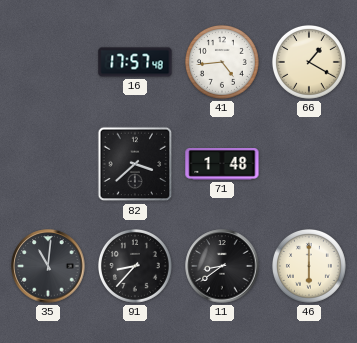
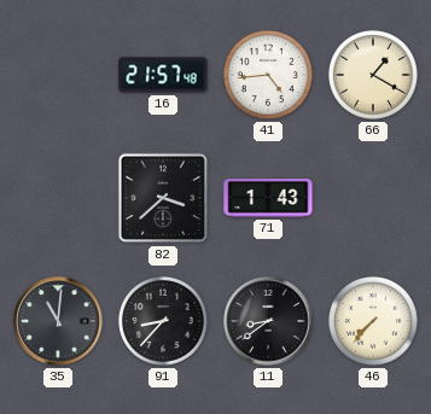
16: 17:57 -> 21:57
71: 1:48 -> 1:43
46: 6:00 -> 7:37
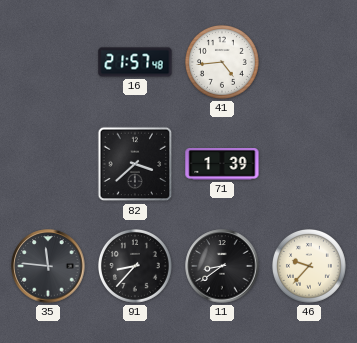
66: 1:20 -> none
71: 1:43 -> 1:39
35: 11:01 -> 11:46
46: 7:37 -> 9:37
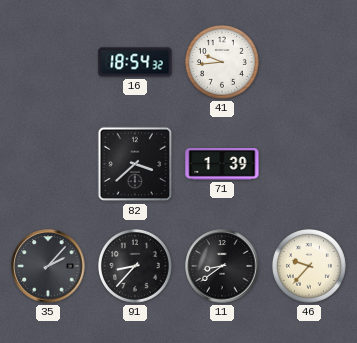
16: 21:57 -> 18:54
41: 4:44 -> 9:44
35: 11:46 -> 2:07
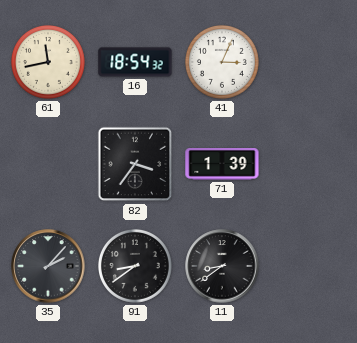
61: none -> 11:43
41: 9:44 -> 3:04
82: 3:38 -> 3:36
91: 8:37 -> 8:39
46: 9:37 -> none
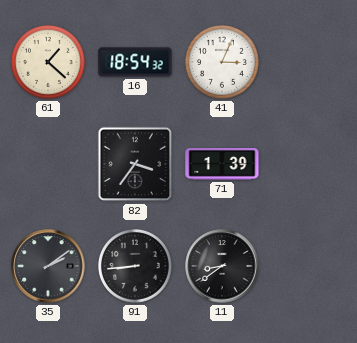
61: 11:43 -> 1:22
35: 2:07 -> 2:09
91: 8:39 -> 8:44
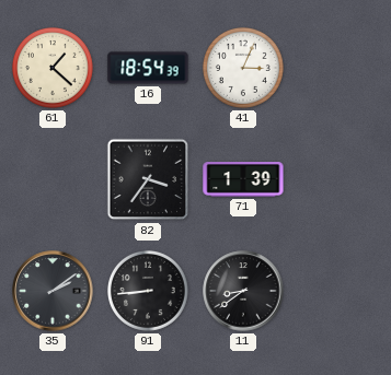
16: 18:54:32 -> 18:54:39
